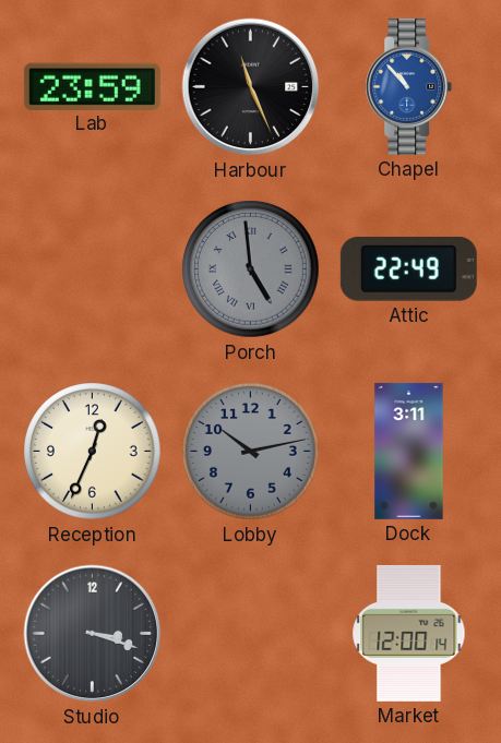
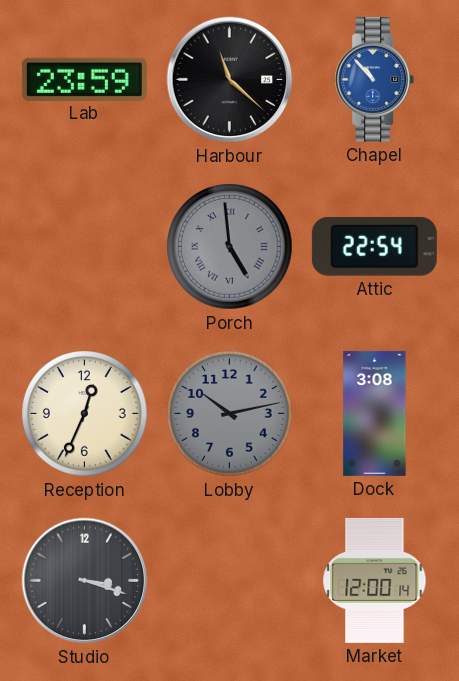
Harbour: 11:26 -> 11:22
Attic: 22:49 -> 22:54
Dock: 3:11 -> 3:08
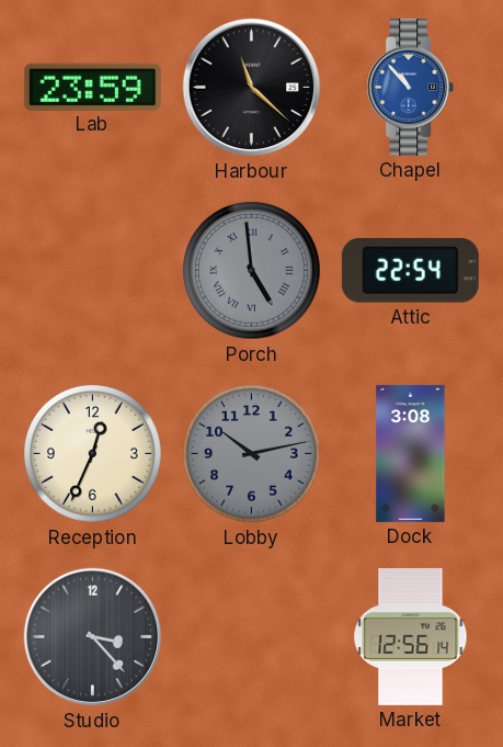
Studio: 3:18 -> 3:23
Market: 12:00 -> 12:56
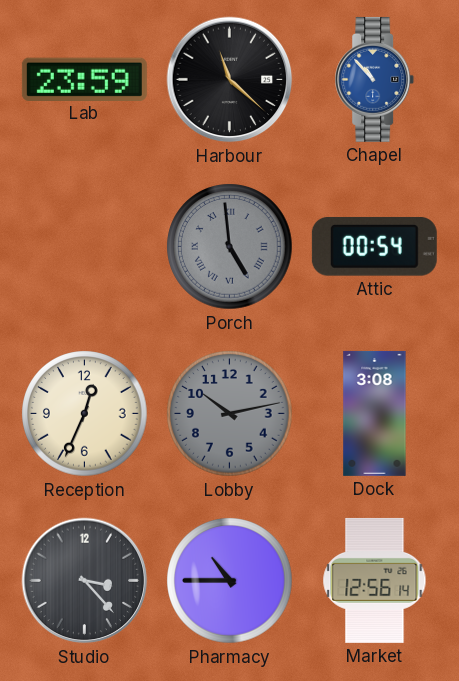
Attic: 22:54 -> 00:54
Pharmacy: none -> 10:45
